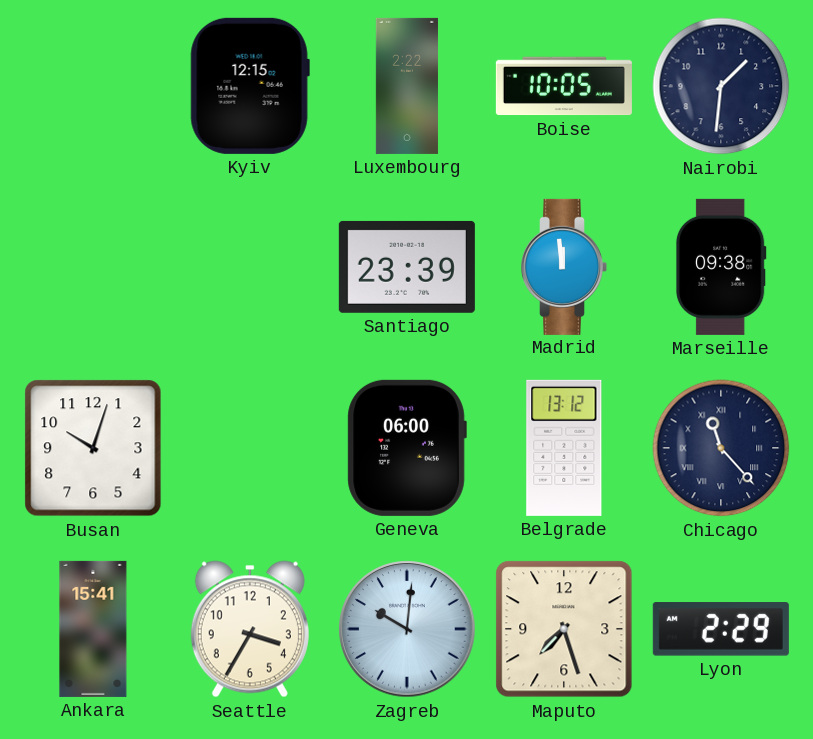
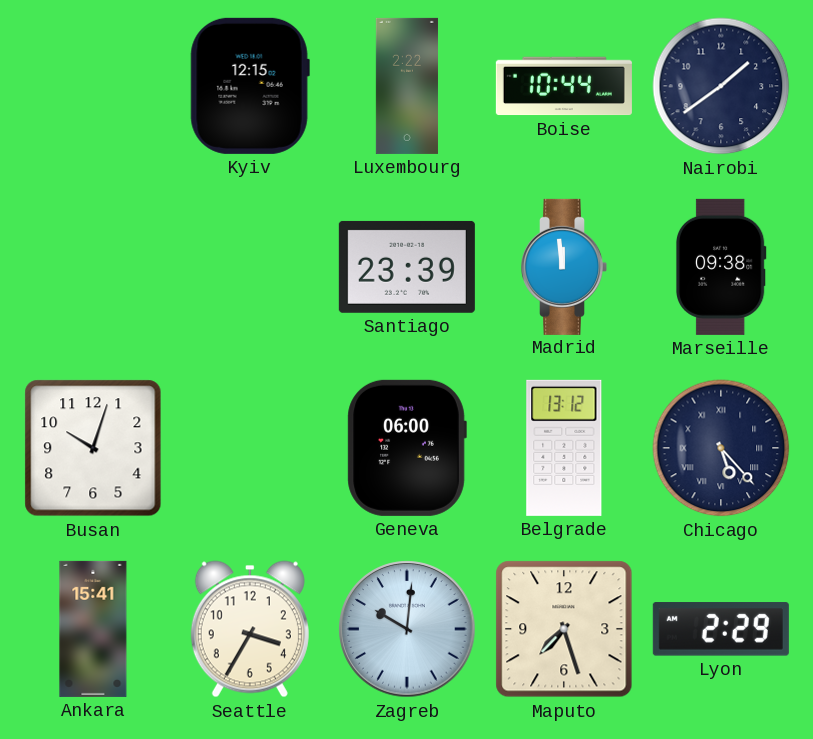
Boise: 10:05 -> 10:44
Nairobi: 1:31 -> 1:39
Chicago: 11:23 -> 5:23
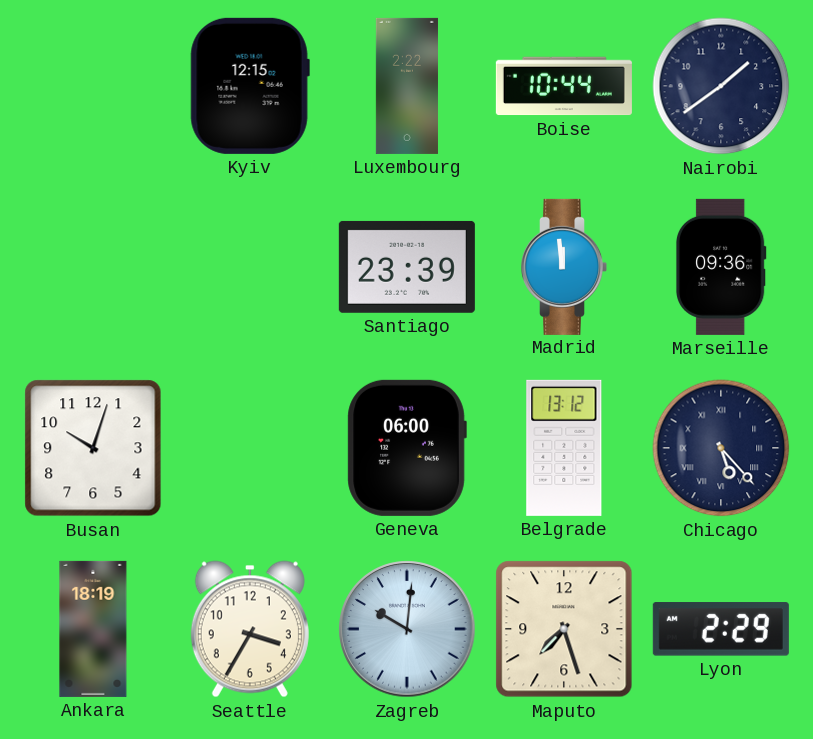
Marseille: 09:38 -> 09:36
Ankara: 15:41 -> 18:19
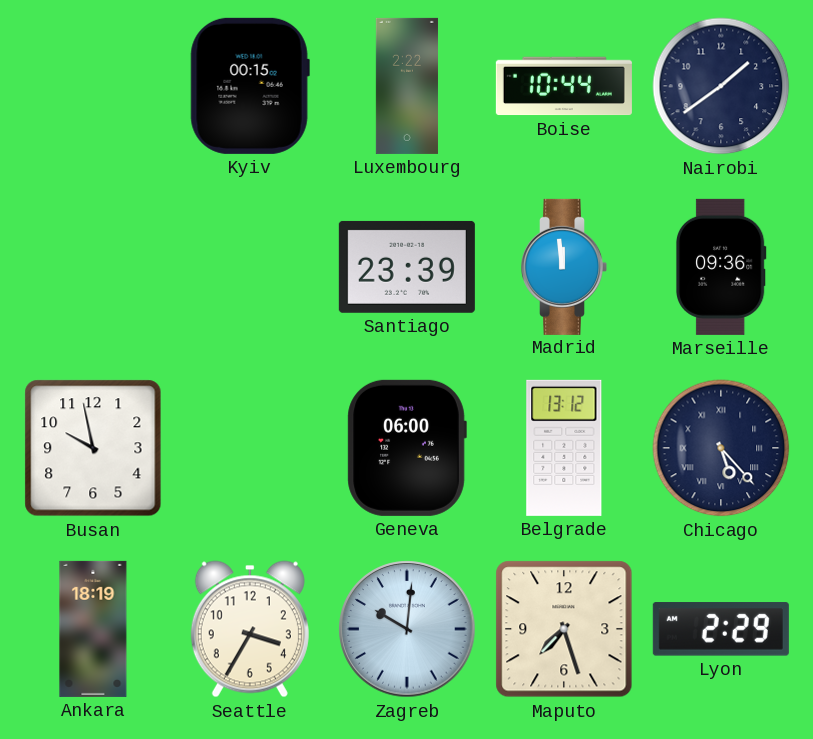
Kyiv: 12:15 -> 00:15
Busan: 10:03 -> 9:58
